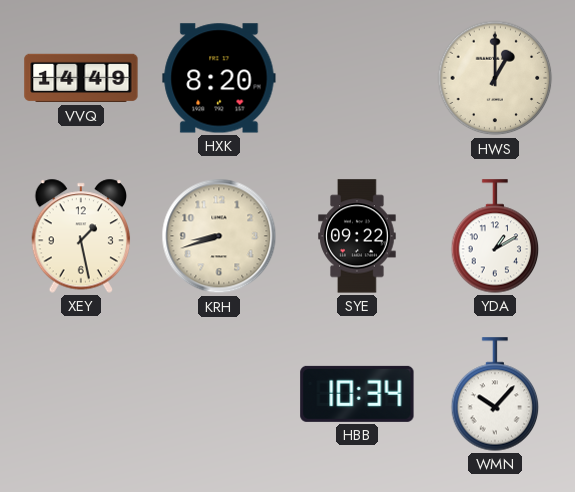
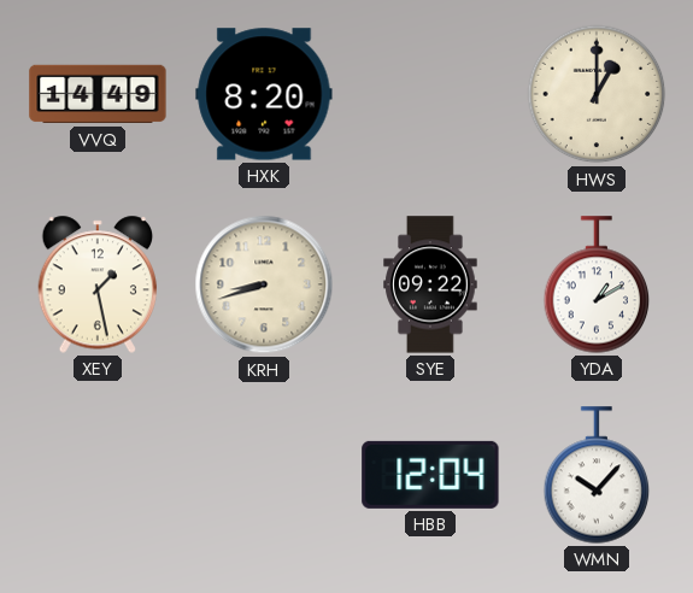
HBB: 10:34 -> 12:04
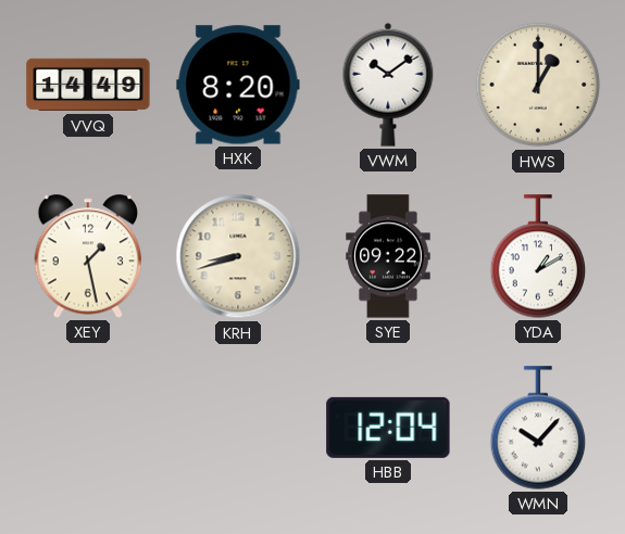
VWM: none -> 10:09
